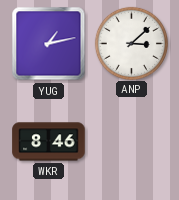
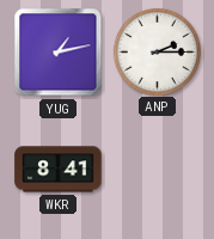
ANP: 3:08 -> 2:15
WKR: 8:46 -> 8:41
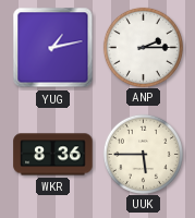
WKR: 8:41 -> 8:36
UUK: none -> 5:45
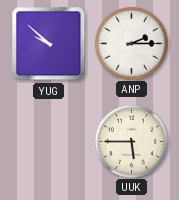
YUG: 1:13 -> 9:52
WKR: 8:36 -> none
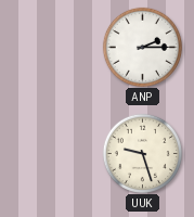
YUG: 9:52 -> none
UUK: 5:45 -> 9:27
